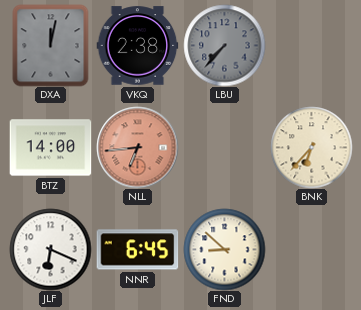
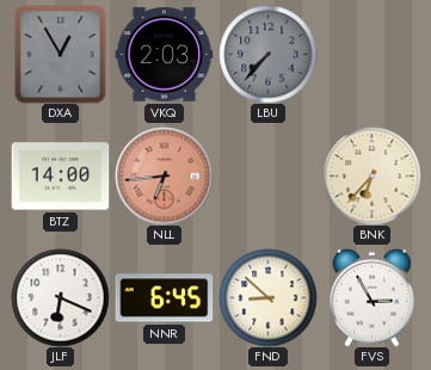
DXA: 12:02 -> 12:55
VKQ: 2:38 -> 2:03
FVS: none -> 2:55
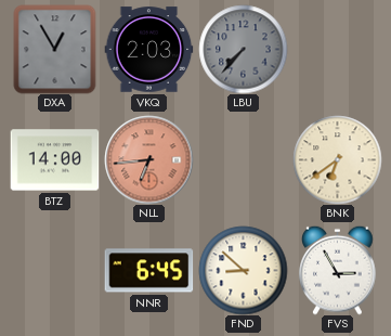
BNK: 6:37 -> 6:39
JLF: 6:19 -> none
